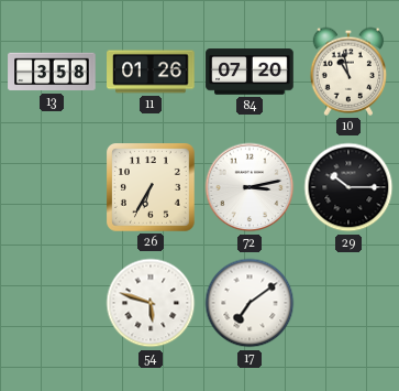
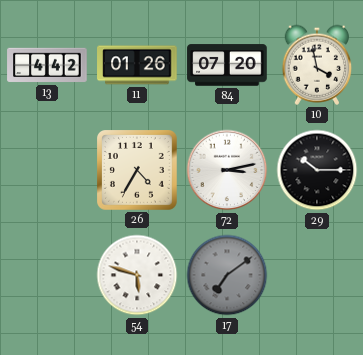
13: 3:58 -> 4:42
10: 10:58 -> 3:58
26: 6:35 -> 4:35
17 dial: white -> grey
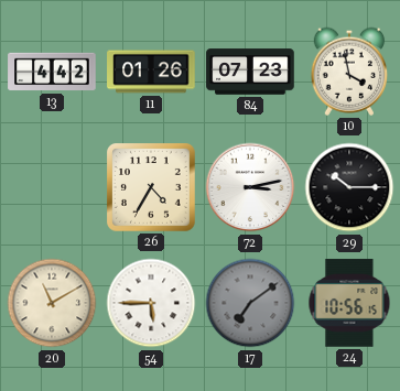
84: 07:20 -> 07:23
20: none -> 11:10
54: 5:48 -> 5:45
24: none -> 10:56
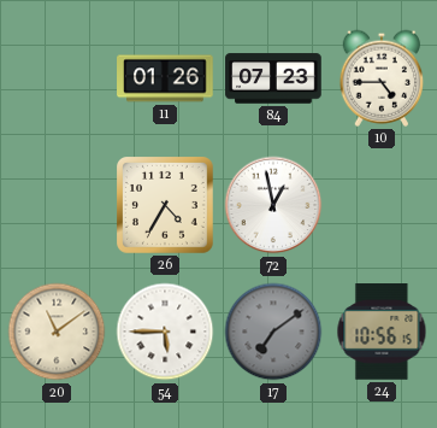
13: 4:42 -> none
10: 3:58 -> 4:45
72: 3:13 -> 12:58
29: 10:15 -> none
20: 11:10 -> 11:09
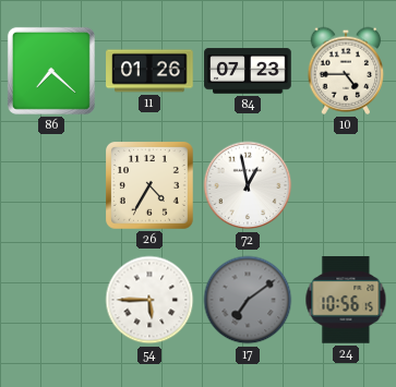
86: none -> 7:22
20: 11:09 -> none
